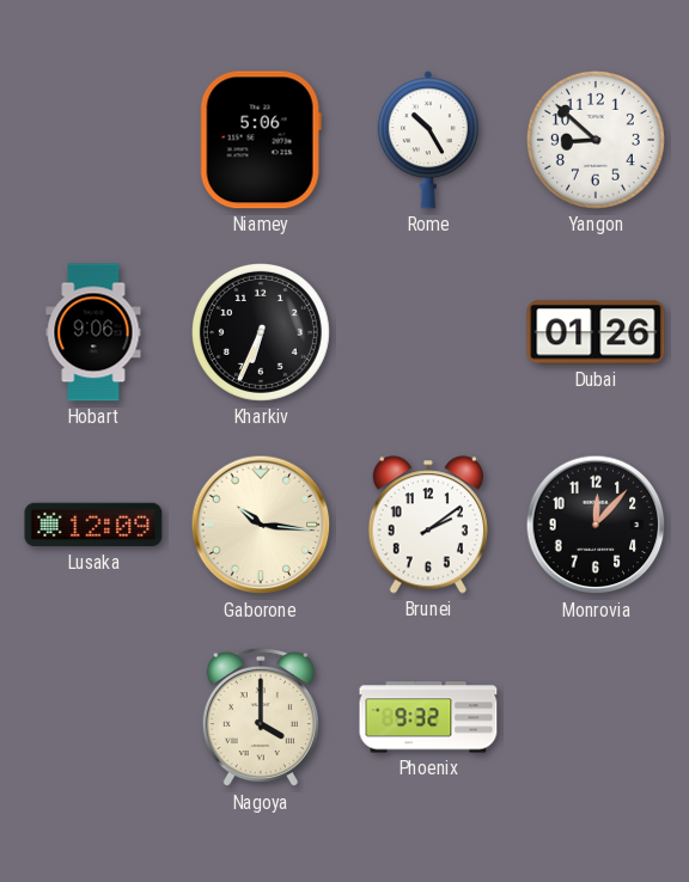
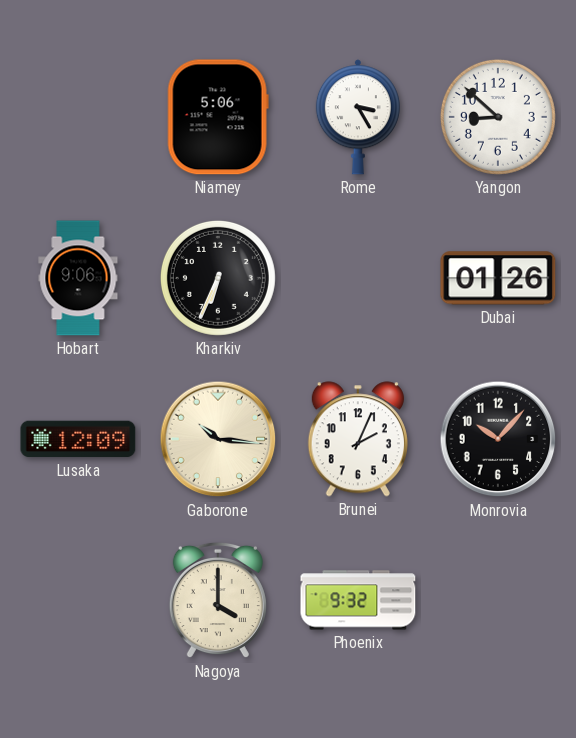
Rome: 10:25 -> 3:25
Brunei: 2:09 -> 2:04
Monrovia: 12:07 -> 10:07
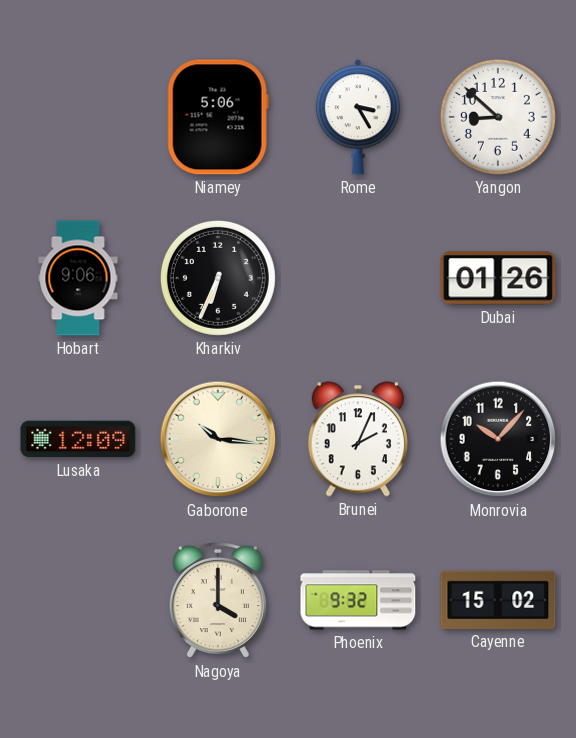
Cayenne: none -> 15:02
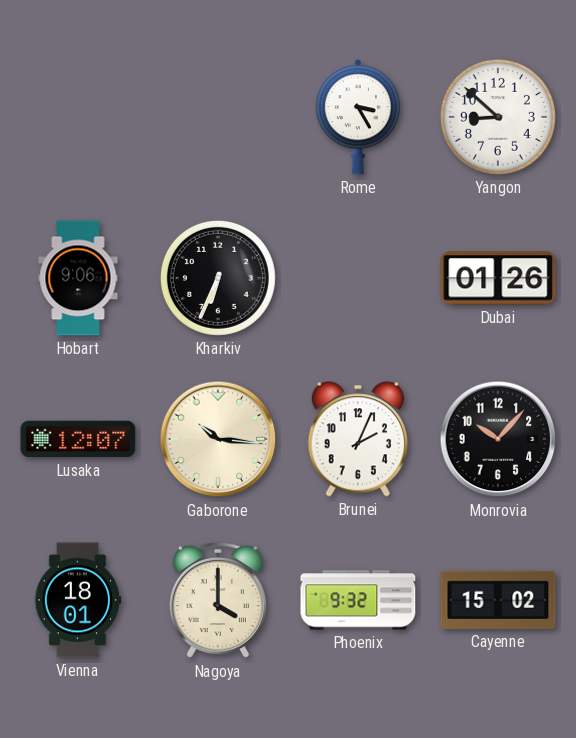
Niamey: 5:06 -> none
Lusaka: 12:09 -> 12:07
Vienna: none -> 18:01
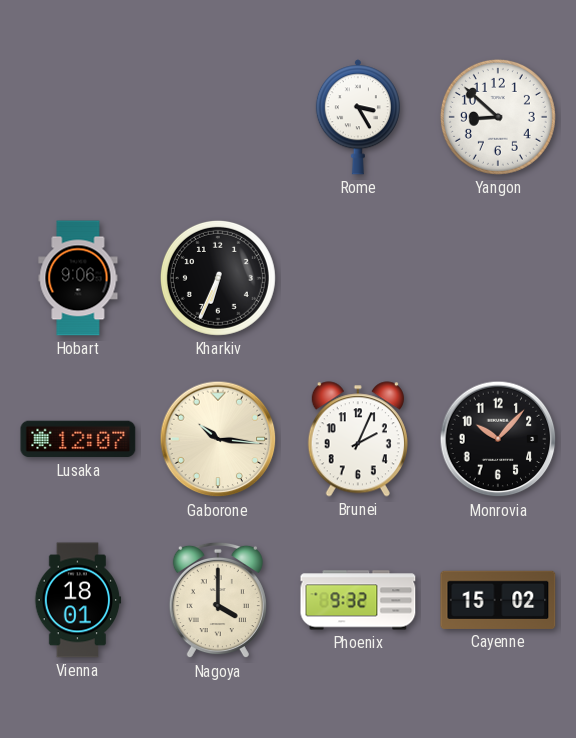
Dubai: 01:26 -> none
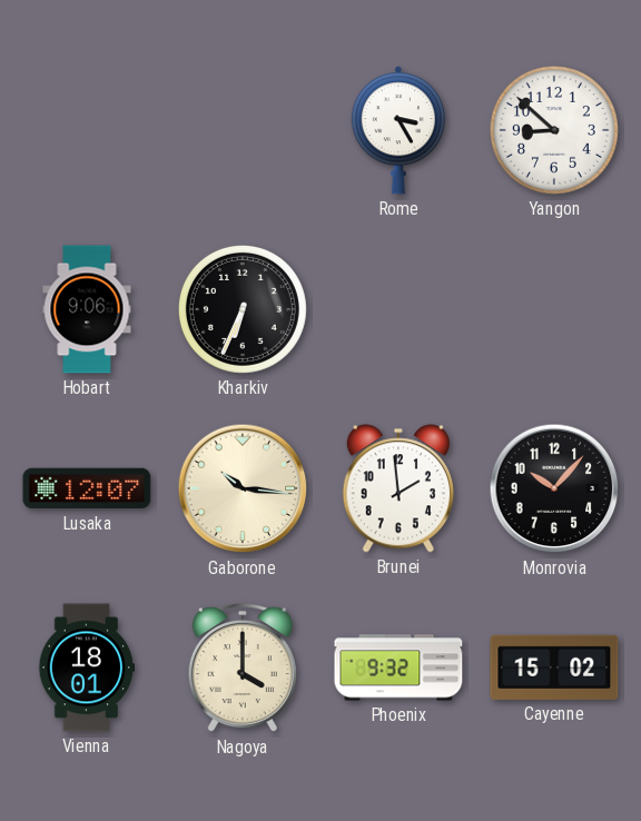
Brunei: 2:04 -> 1:59
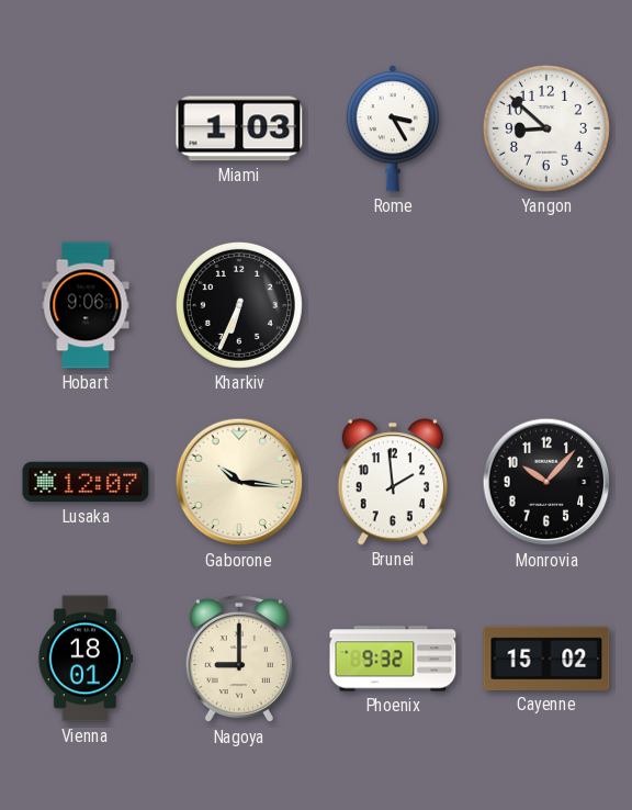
Miami: none -> 1:03
Nagoya: 4:00 -> 9:00
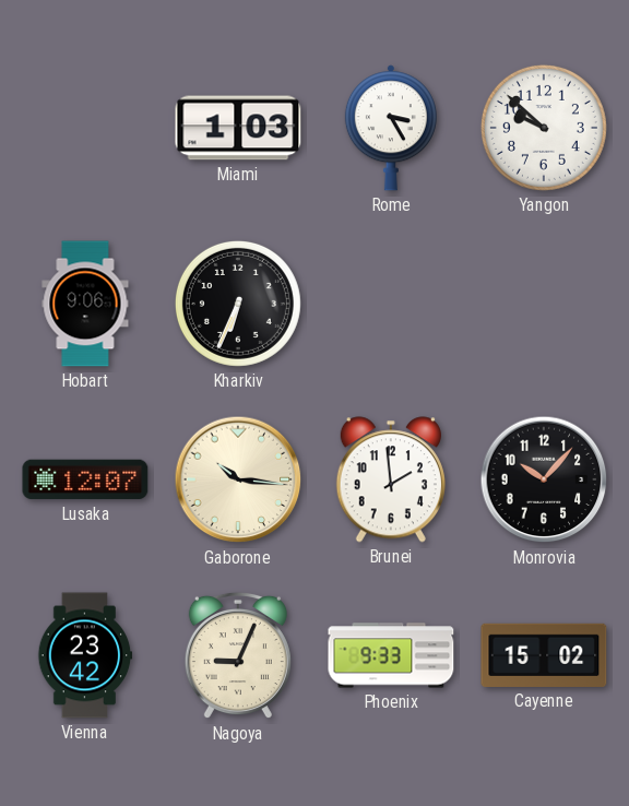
Yangon: 8:52 -> 9:52
Vienna: 18:01 -> 23:42
Nagoya: 9:00 -> 9:04
Phoenix: 9:32 -> 9:33
